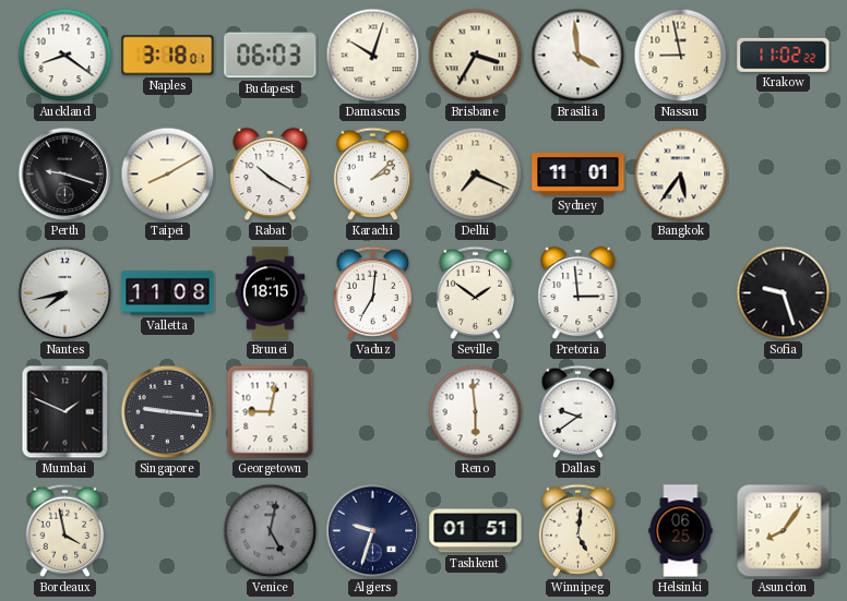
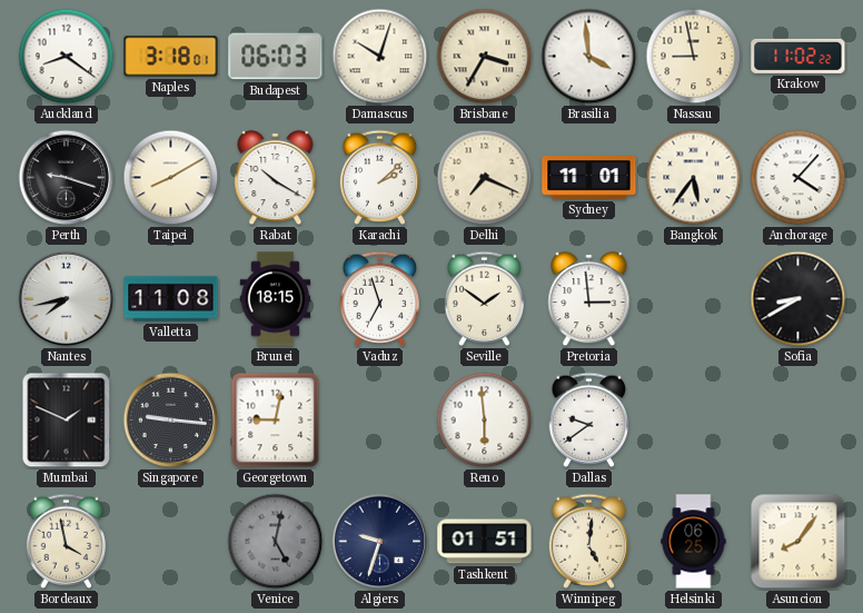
Anchorage: none -> 4:07
Vaduz: 7:01 -> 6:57
Sofia: 9:27 -> 8:40
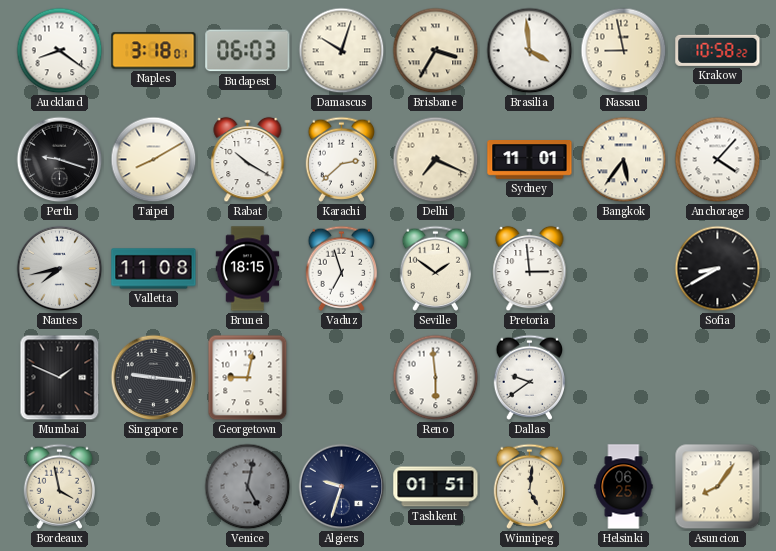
Krakow: 11:02 -> 10:58
Karachi: 2:08 -> 2:38
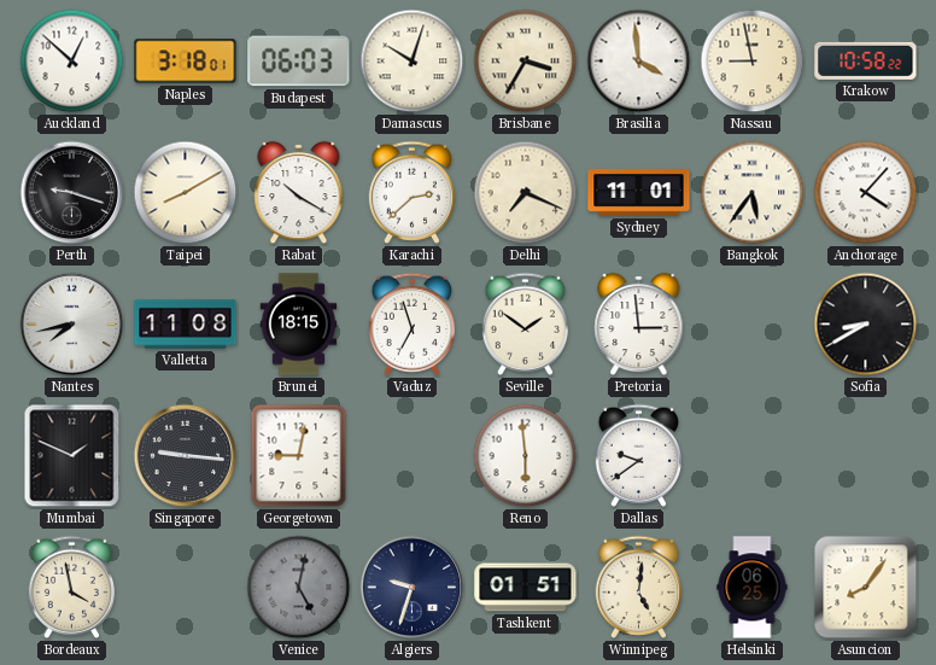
Auckland: 8:21 -> 12:52
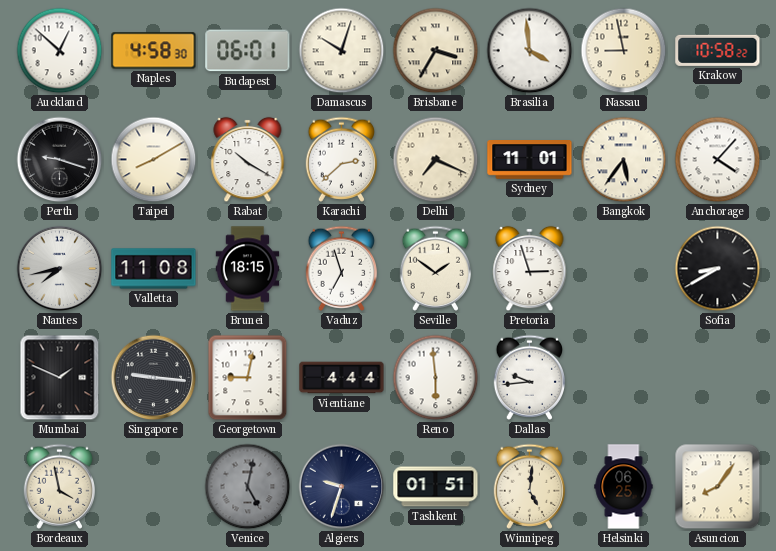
Naples: 3:18 -> 4:58
Budapest: 06:03 -> 06:01
Pretoria: 2:59 -> 2:57
Vientiane: none -> 4:44
Dallas: 9:39 -> 9:44
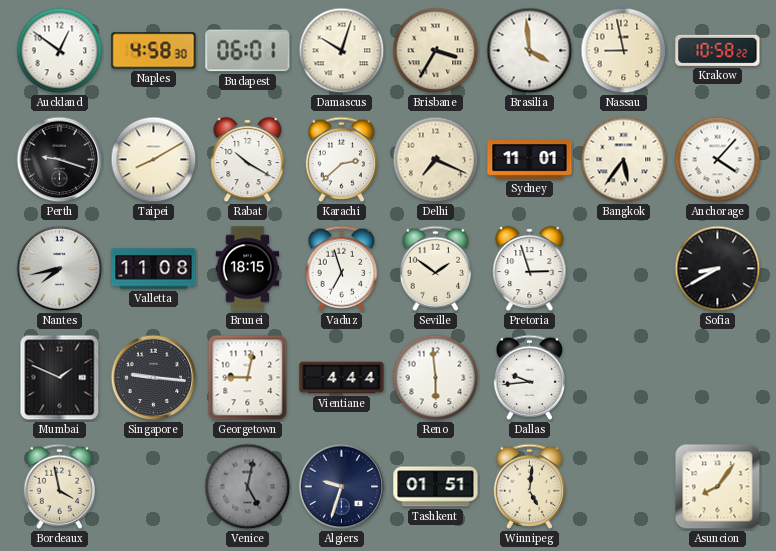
Auckland: 12:52 -> 12:51
Helsinki: 06:25 -> none
